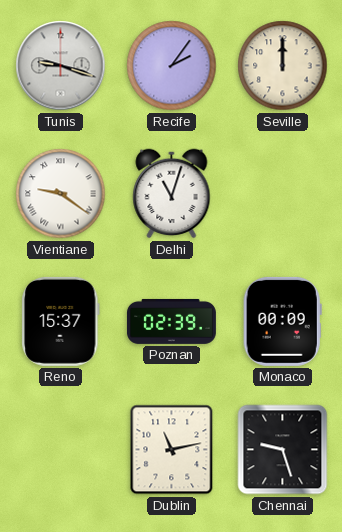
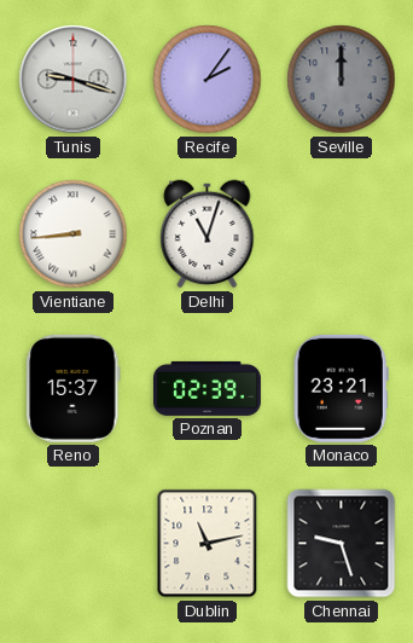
Seville dial: cream -> grey
Vientiane: 9:21 -> 8:44
Monaco: 00:09 -> 23:21
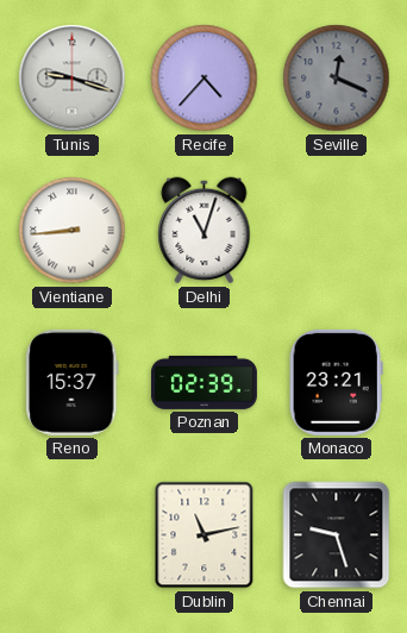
Recife: 2:06 -> 4:37
Seville: 12:00 -> 12:19
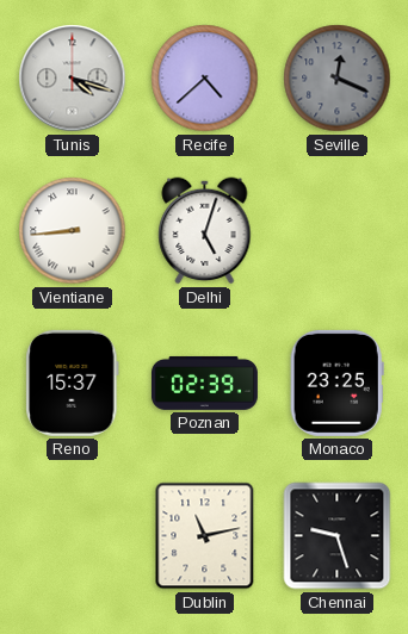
Tunis: 9:18 -> 4:18
Recife: 4:37 -> 4:38
Delhi: 11:03 -> 5:03
Monaco: 23:21 -> 23:25
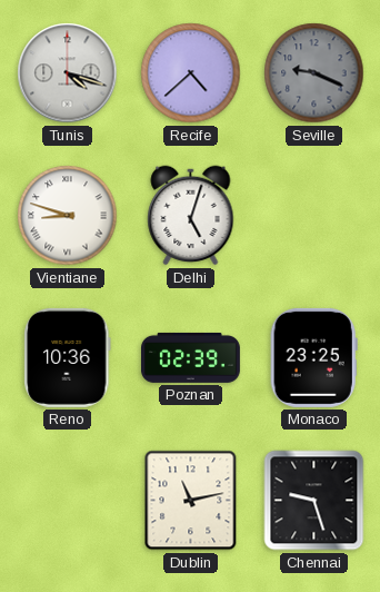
Seville: 12:19 -> 9:19
Vientiane: 8:44 -> 8:48
Reno: 15:37 -> 10:36
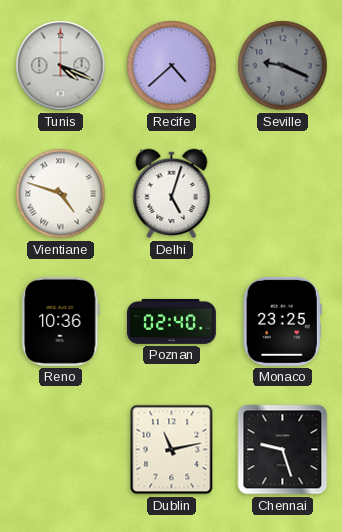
Tunis: 4:18 -> 4:19
Vientiane: 8:48 -> 4:48
Poznan: 02:39 -> 02:40
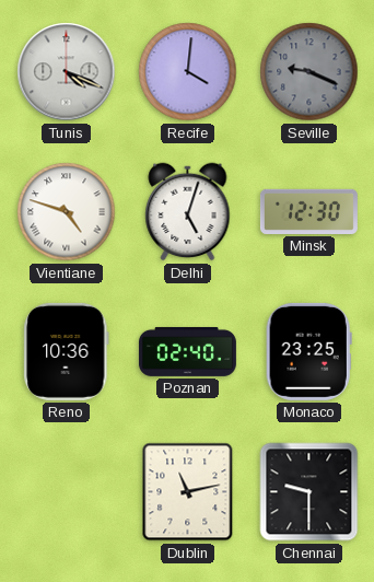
Recife: 4:38 -> 4:01
Minsk: none -> 12:30
Chennai: 9:27 -> 9:30
